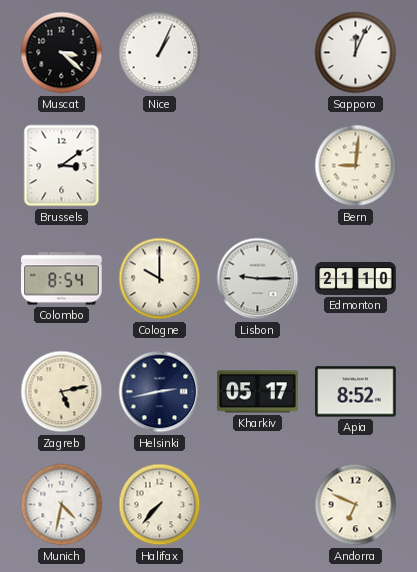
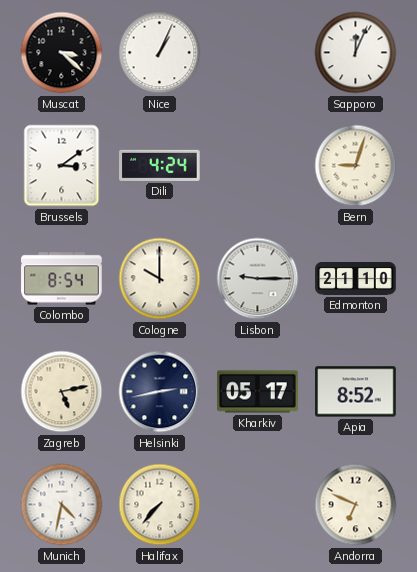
Dili: none -> 4:24
Bern: 9:01 -> 9:03
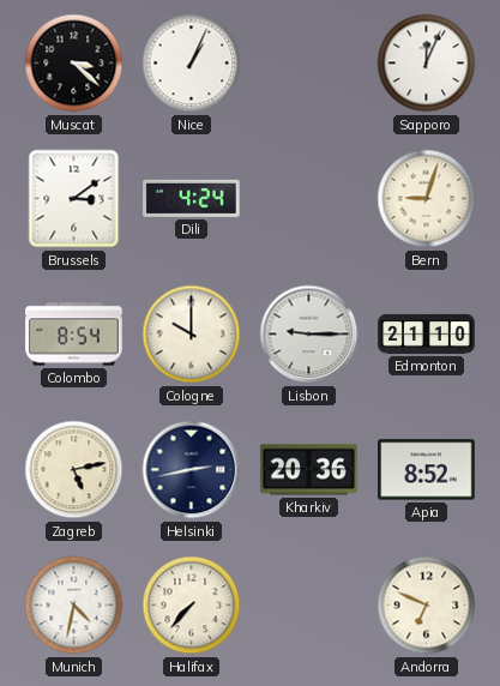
Kharkiv: 05:17 -> 20:36
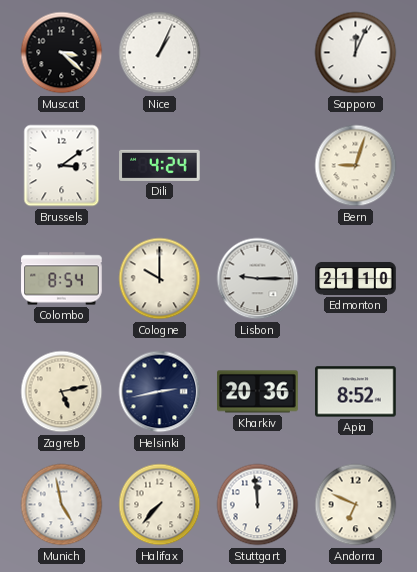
Munich: 4:32 -> 4:58
Stuttgart: none -> 11:59
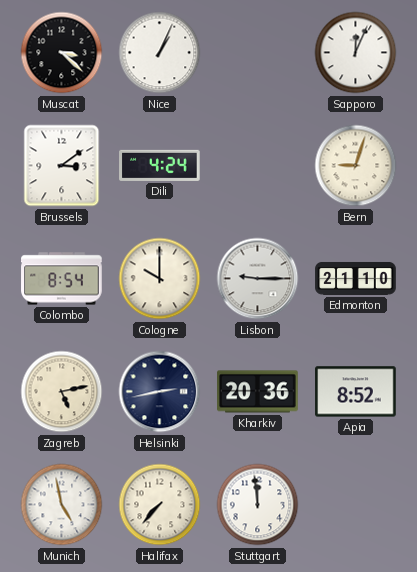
Andorra: 6:49 -> none
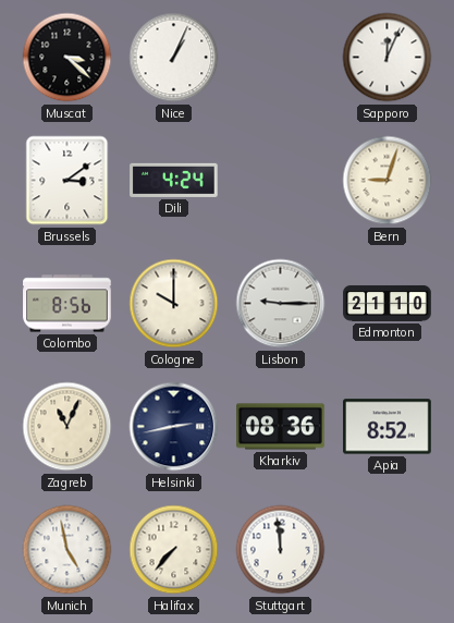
Colombo: 8:54 -> 8:56
Zagreb: 5:13 -> 11:04
Kharkiv: 20:36 -> 08:36
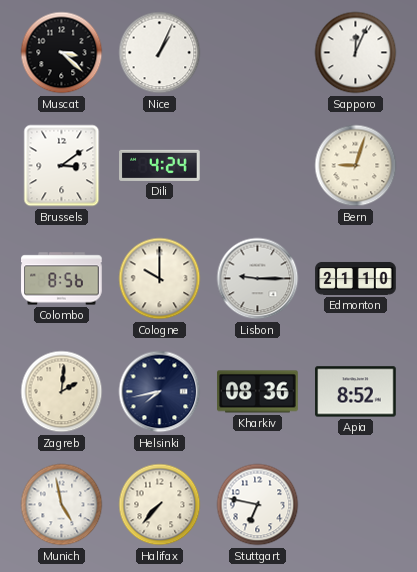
Zagreb: 11:04 -> 2:01
Helsinki: 2:43 -> 7:43
Stuttgart: 11:59 -> 6:47
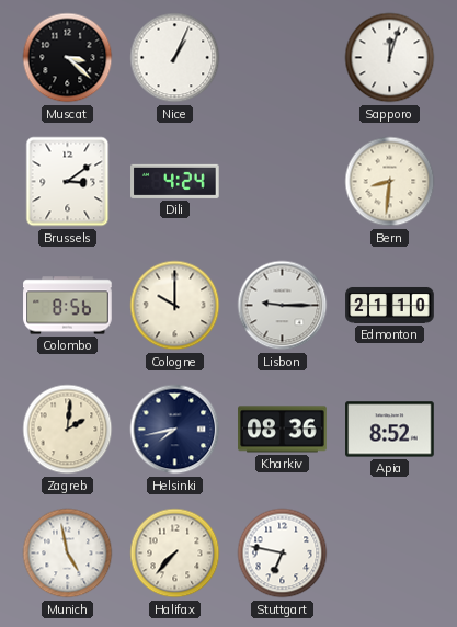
Sapporo: 12:04 -> 12:03
Bern: 9:03 -> 8:31
